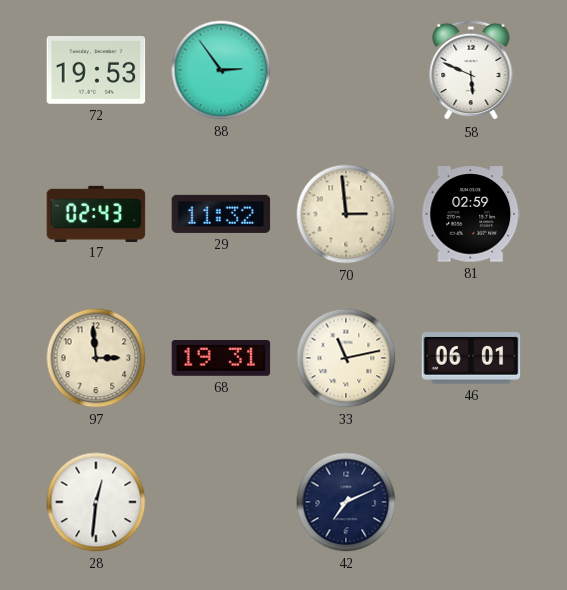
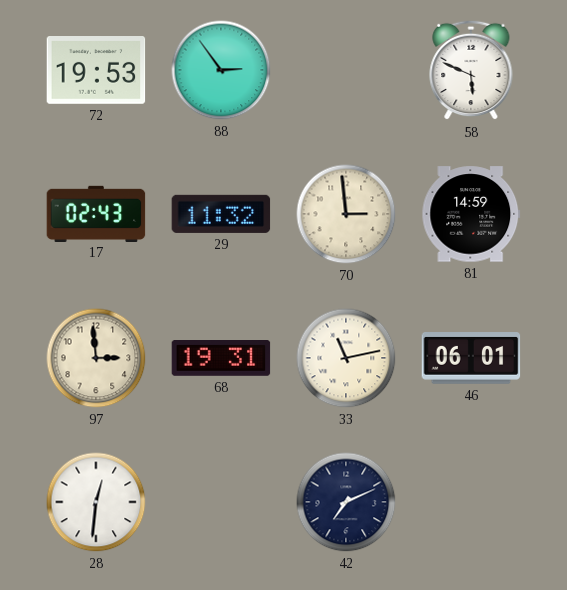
81: 02:59 -> 14:59
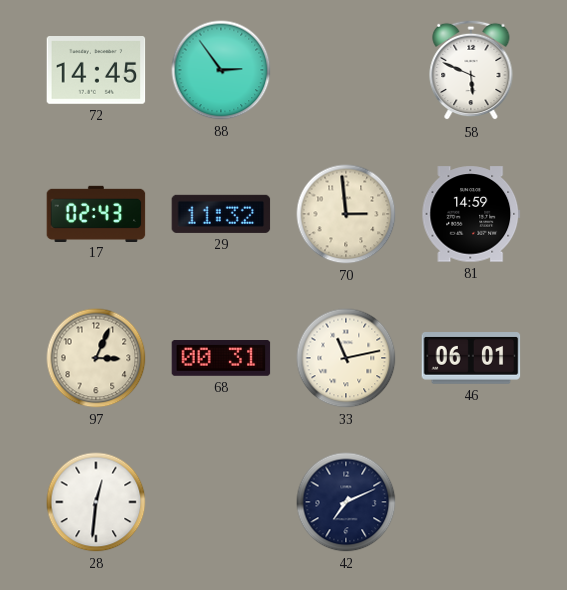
72: 19:53 -> 14:45
97: 2:59 -> 3:04
68: 19:31 -> 00:31
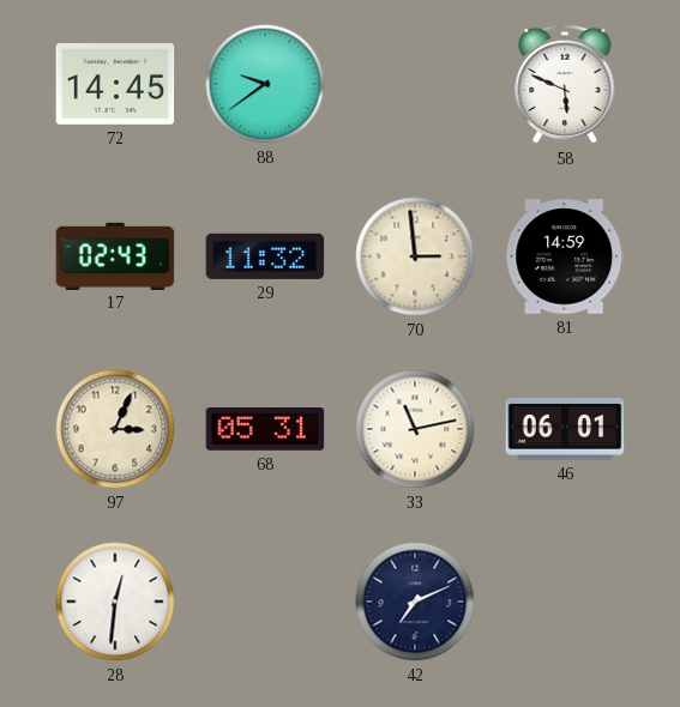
88: 2:54 -> 9:39
68: 00:31 -> 05:31
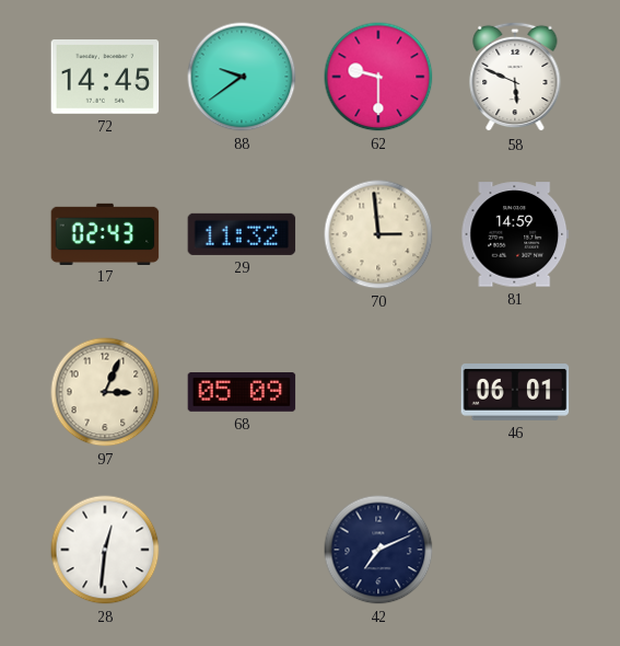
62: none -> 9:30
68: 05:31 -> 05:09
33: 11:13 -> none
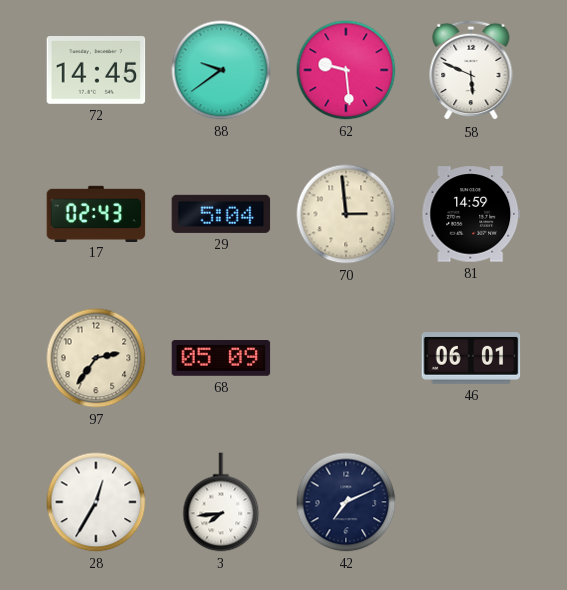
62: 9:30 -> 9:29
29: 11:32 -> 5:04
97: 3:04 -> 2:36
28: 12:31 -> 12:35
3: none -> 7:44
